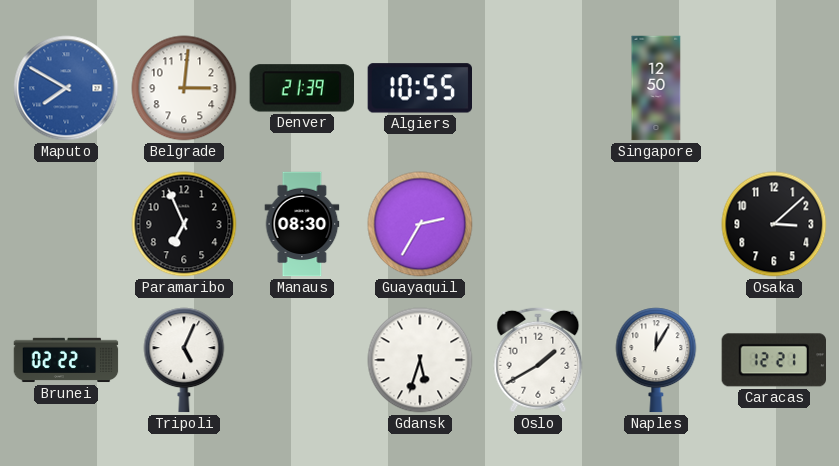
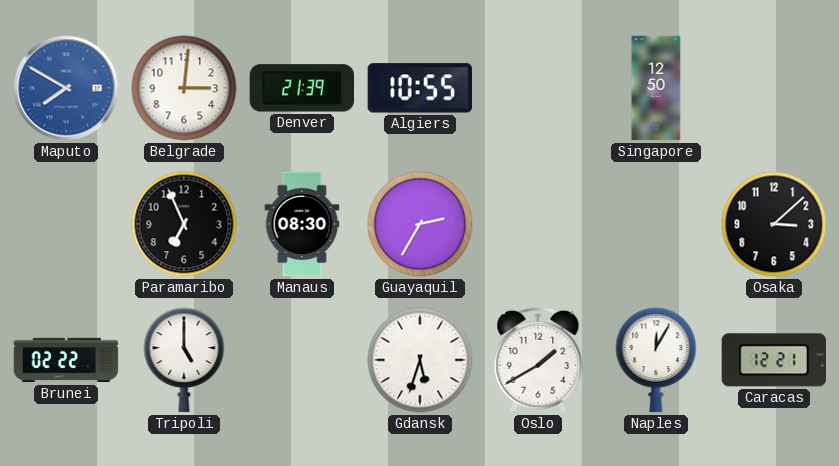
Tripoli: 5:04 -> 5:00
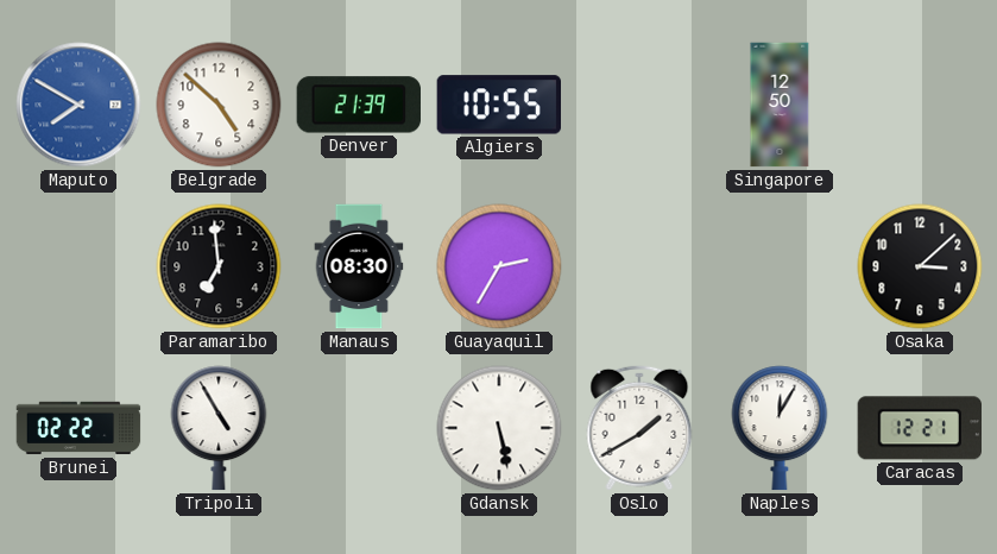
Belgrade: 3:01 -> 4:52
Paramaribo: 6:56 -> 6:59
Tripoli: 5:00 -> 4:55
Gdansk: 5:33 -> 5:28
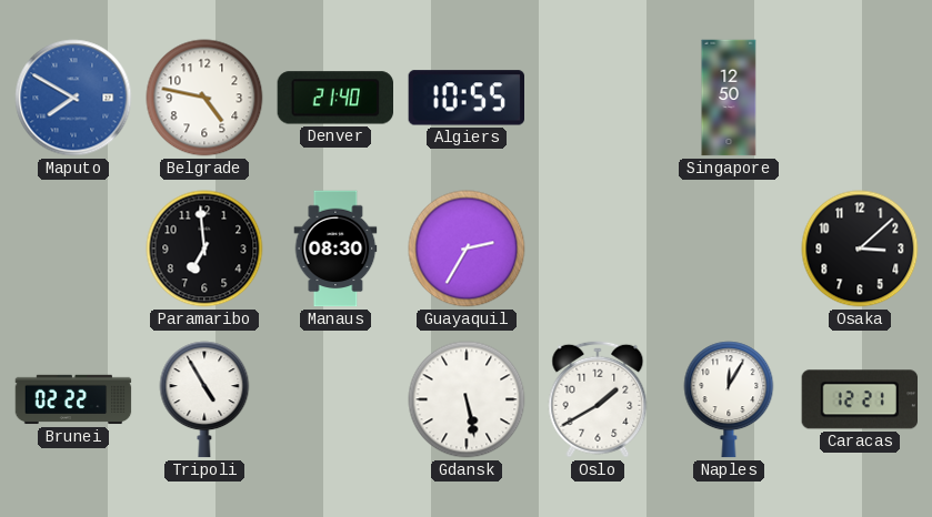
Belgrade: 4:52 -> 4:47
Denver: 21:39 -> 21:40
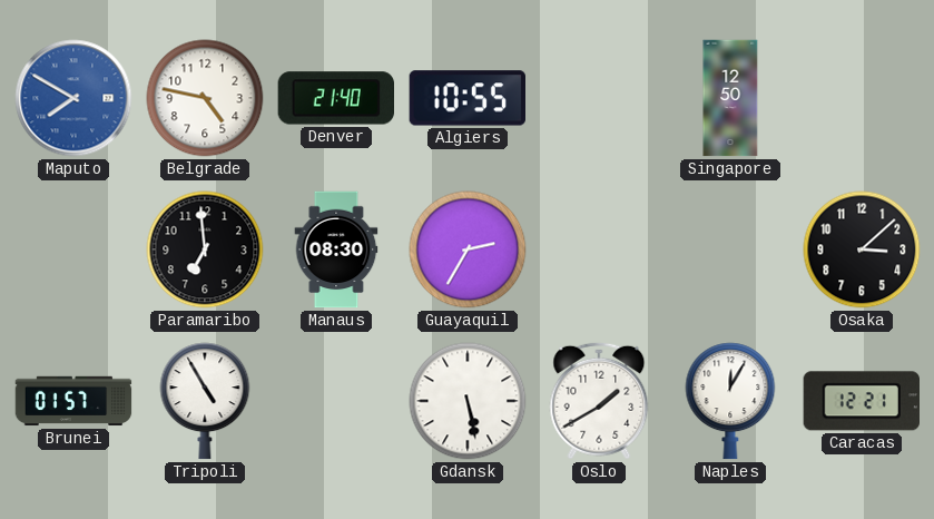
Brunei: 02:22 -> 01:57
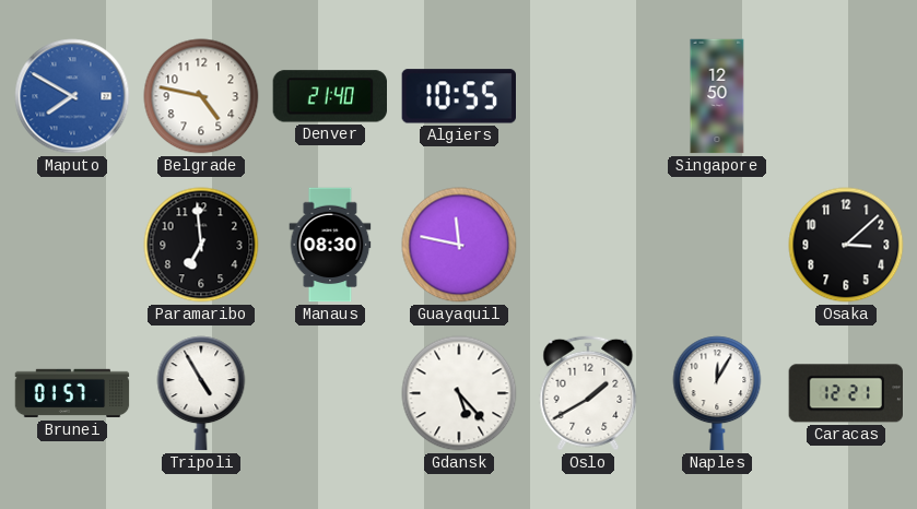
Guayaquil: 2:35 -> 11:47
Gdansk: 5:28 -> 5:23
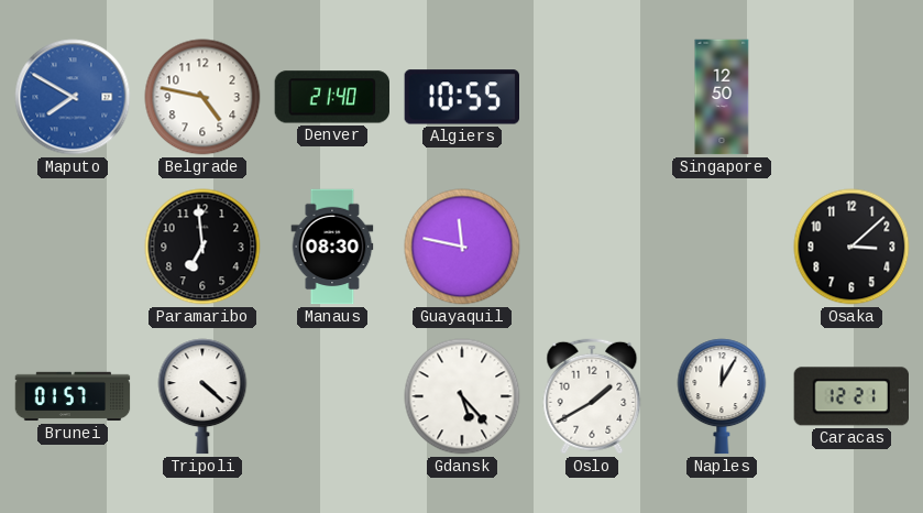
Tripoli: 4:55 -> 4:22
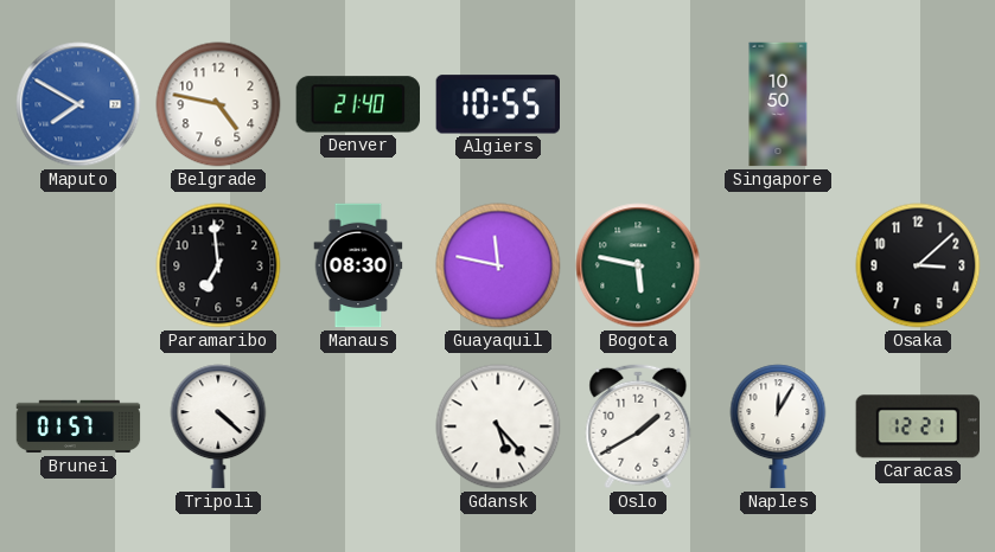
Singapore: 12:50 -> 10:50
Bogota: none -> 5:47
